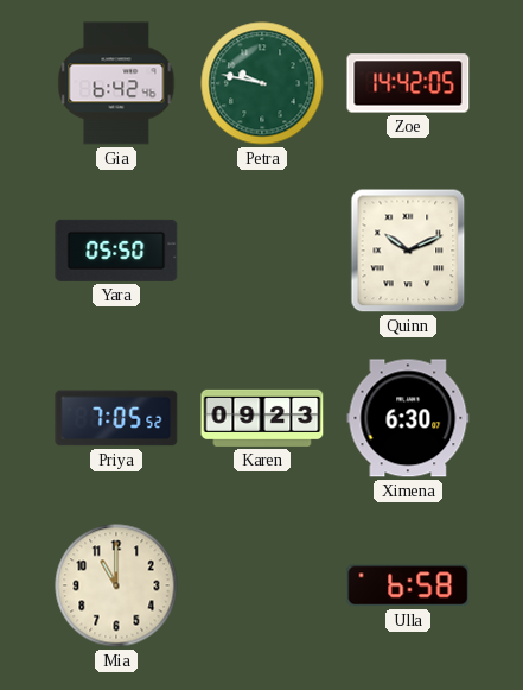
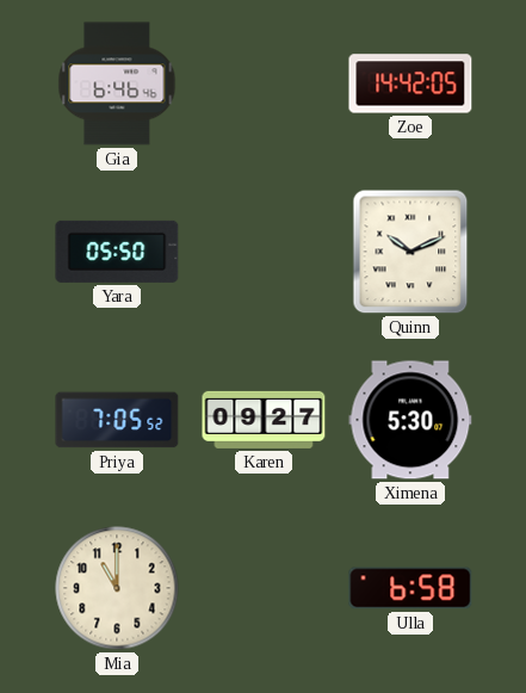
Gia: 6:42 -> 6:46
Petra: 9:47 -> none
Karen: 09:23 -> 09:27
Ximena: 6:30 -> 5:30
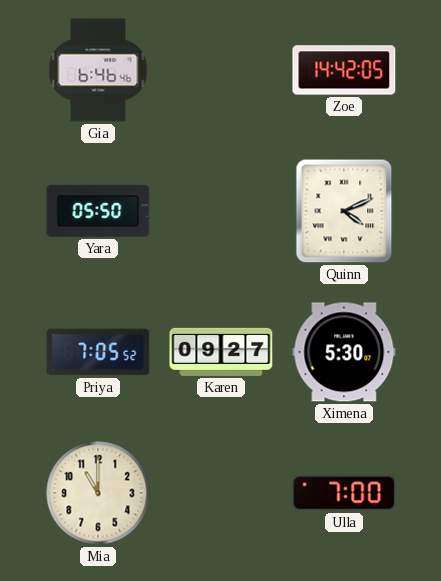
Quinn: 10:11 -> 4:11
Ulla: 6:58 -> 7:00
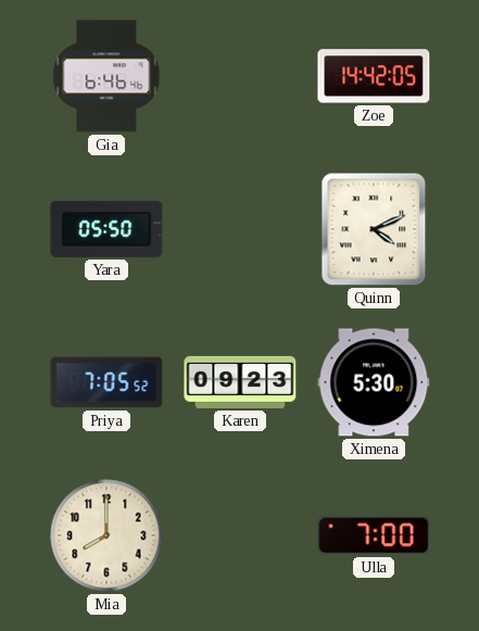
Karen: 09:27 -> 09:23
Mia: 11:00 -> 8:00
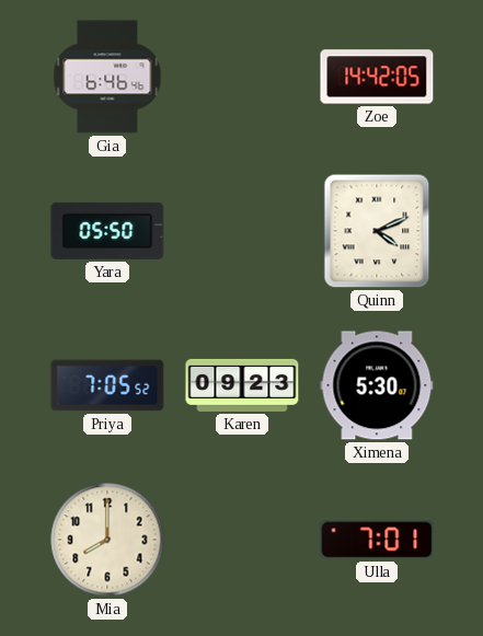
Ulla: 7:00 -> 7:01
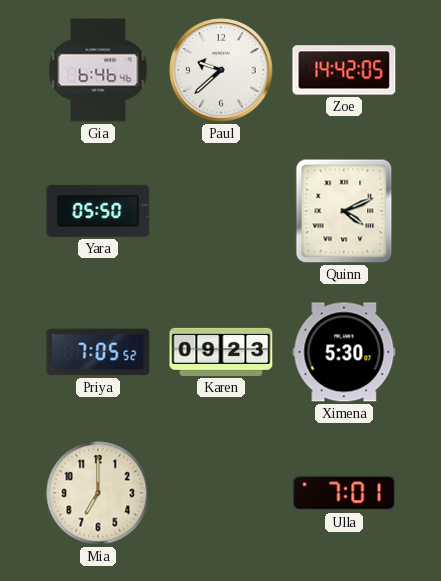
Paul: none -> 9:38
Mia: 8:00 -> 7:00
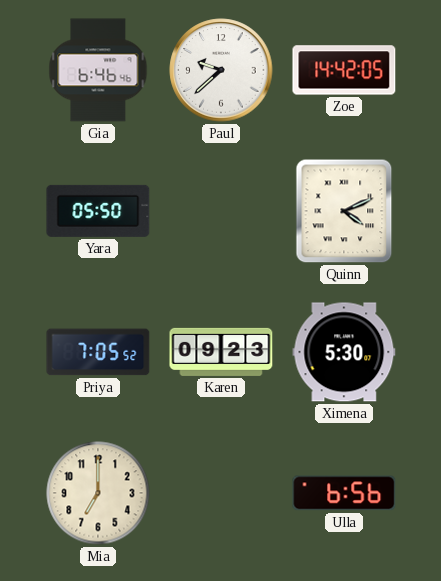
Ulla: 7:01 -> 6:56
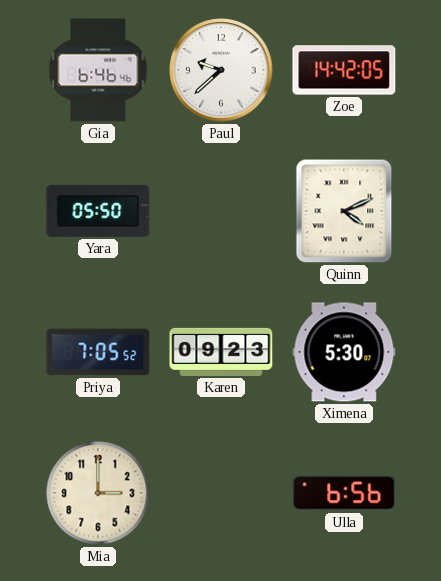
Mia: 7:00 -> 3:00
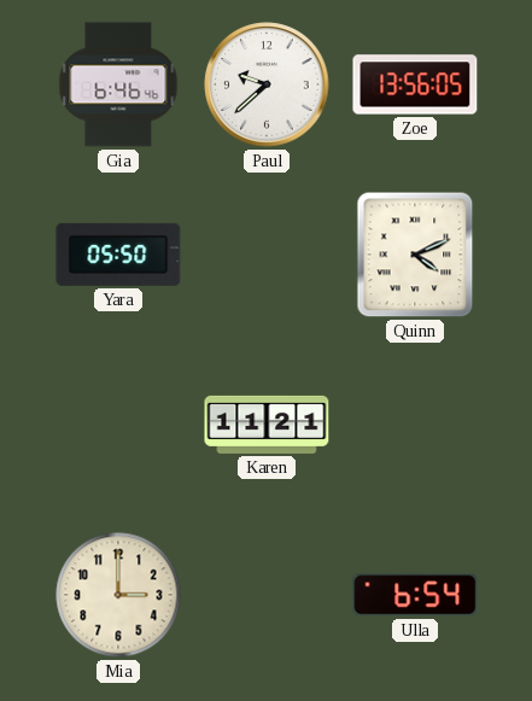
Zoe: 14:42 -> 13:56
Priya: 7:05 -> none
Karen: 09:23 -> 11:21
Ximena: 5:30 -> none
Ulla: 6:56 -> 6:54
